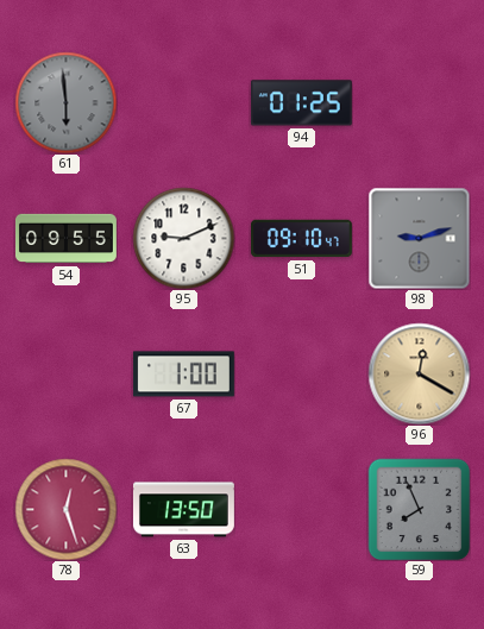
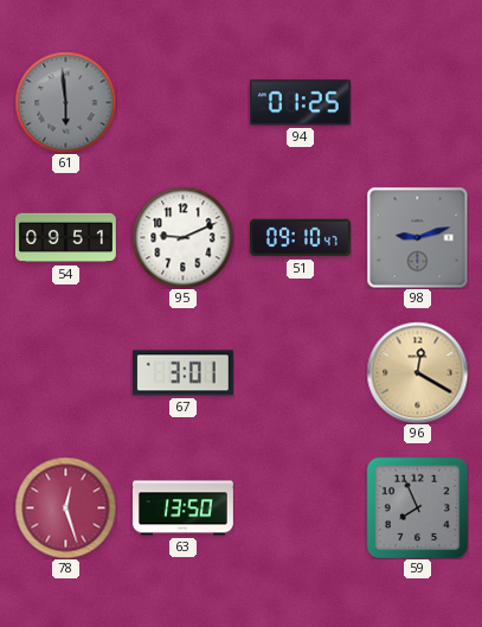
54: 09:55 -> 09:51
67: 1:00 -> 3:01
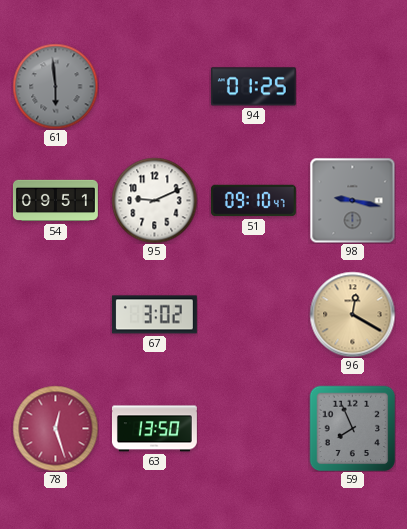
98: 9:12 -> 9:17
67: 3:01 -> 3:02
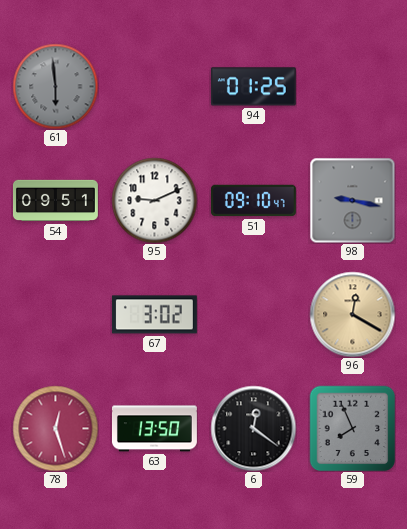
6: none -> 12:21
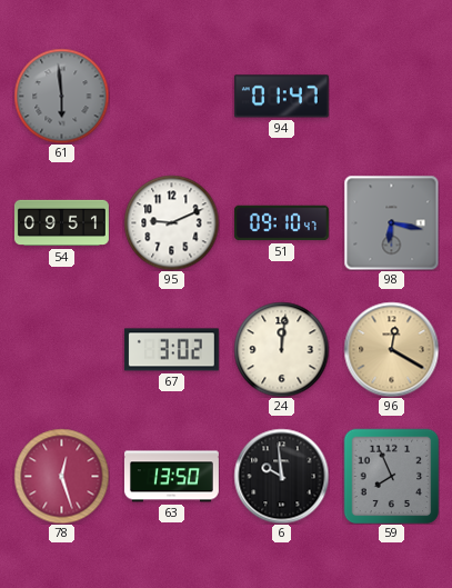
94: 01:25 -> 01:47
98: 9:17 -> 6:17
24: none -> 12:01
6: 12:21 -> 9:59
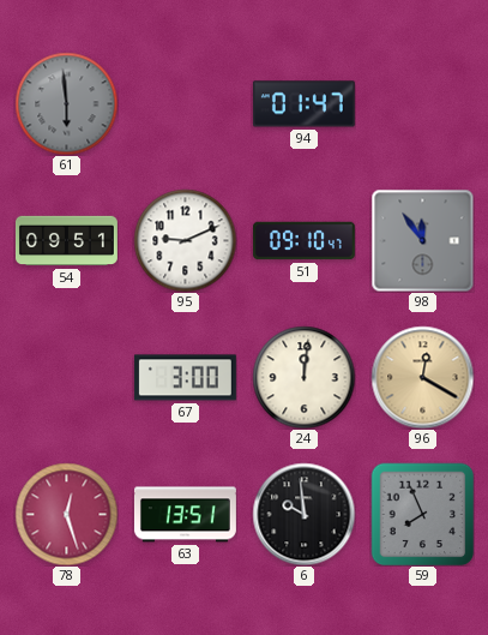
98: 6:17 -> 11:54
67: 3:02 -> 3:00
63: 13:50 -> 13:51
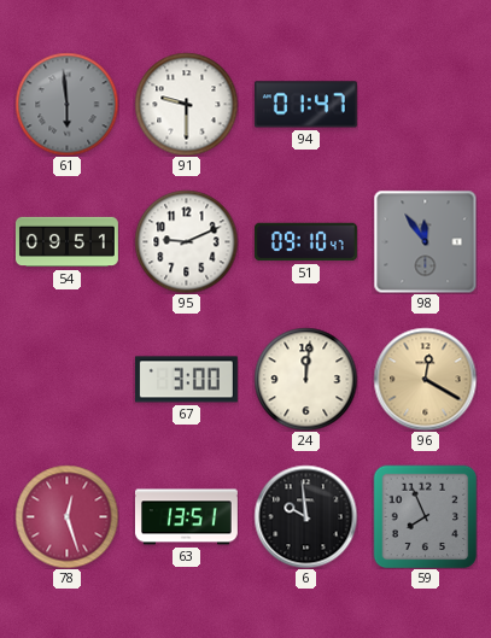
91: none -> 9:30
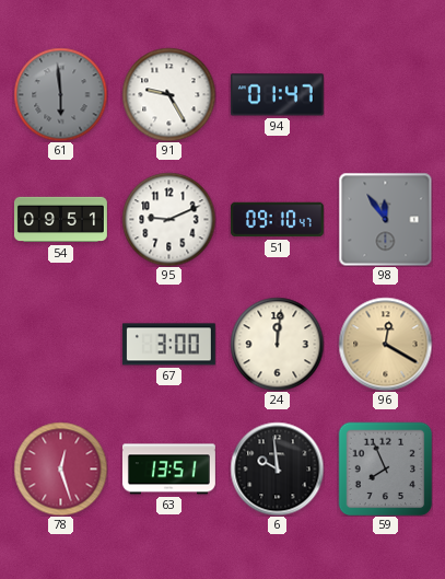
91: 9:30 -> 9:25
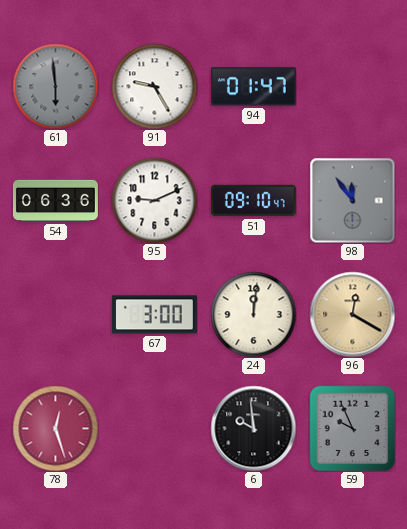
54: 09:51 -> 06:36
63: 13:51 -> none
59: 7:56 -> 9:56
